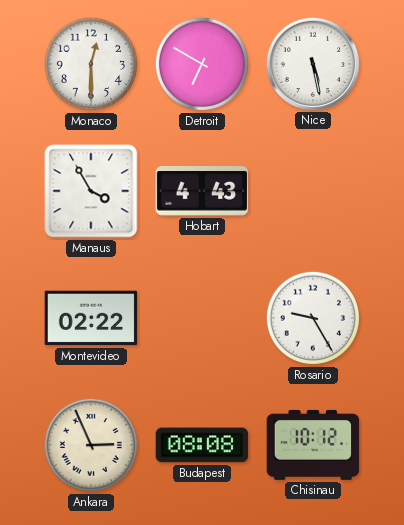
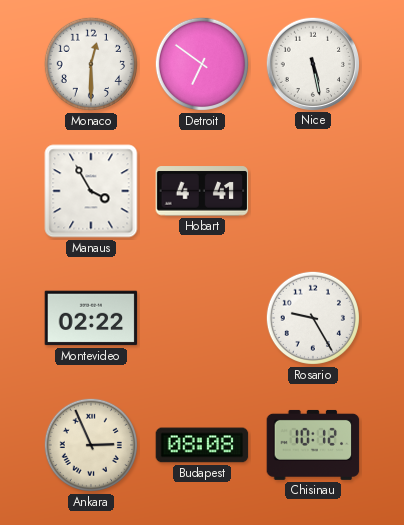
Detroit: 6:50 -> 6:51
Hobart: 4:43 -> 4:41
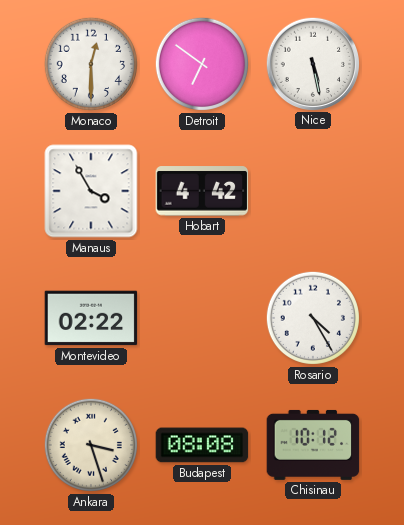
Hobart: 4:41 -> 4:42
Rosario: 9:25 -> 4:25
Ankara: 2:56 -> 3:27
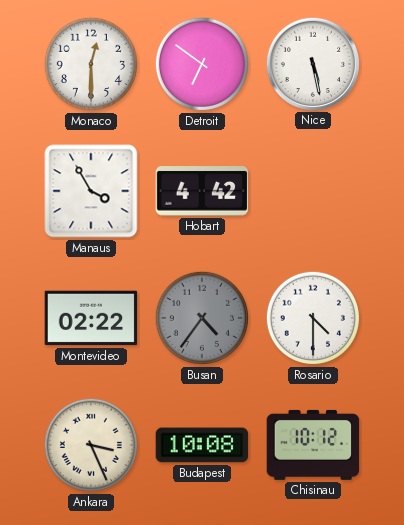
Busan: none -> 4:36
Rosario: 4:25 -> 4:30
Ankara: 3:27 -> 3:26
Budapest: 08:08 -> 10:08
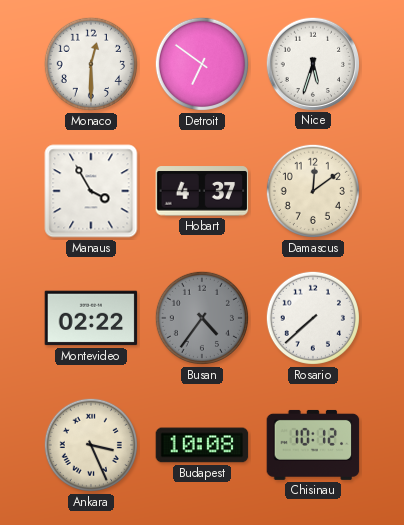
Nice: 5:28 -> 5:33
Hobart: 4:42 -> 4:37
Damascus: none -> 12:09
Rosario: 4:30 -> 7:38
